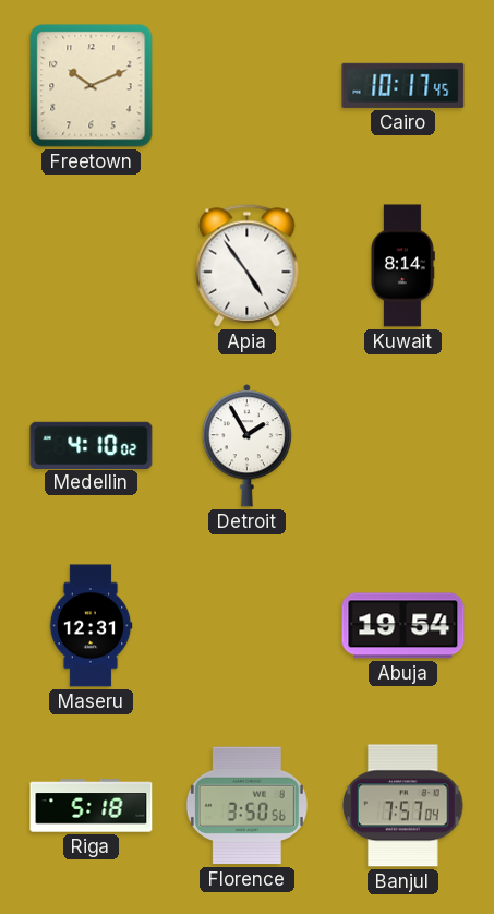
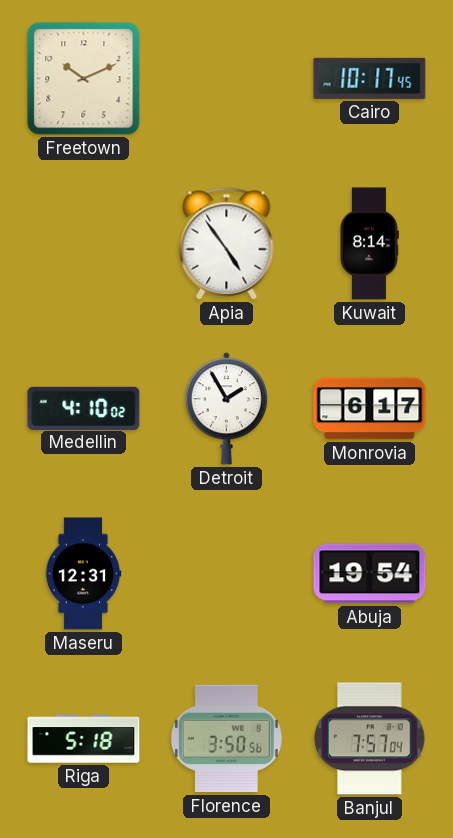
Monrovia: none -> 6:17
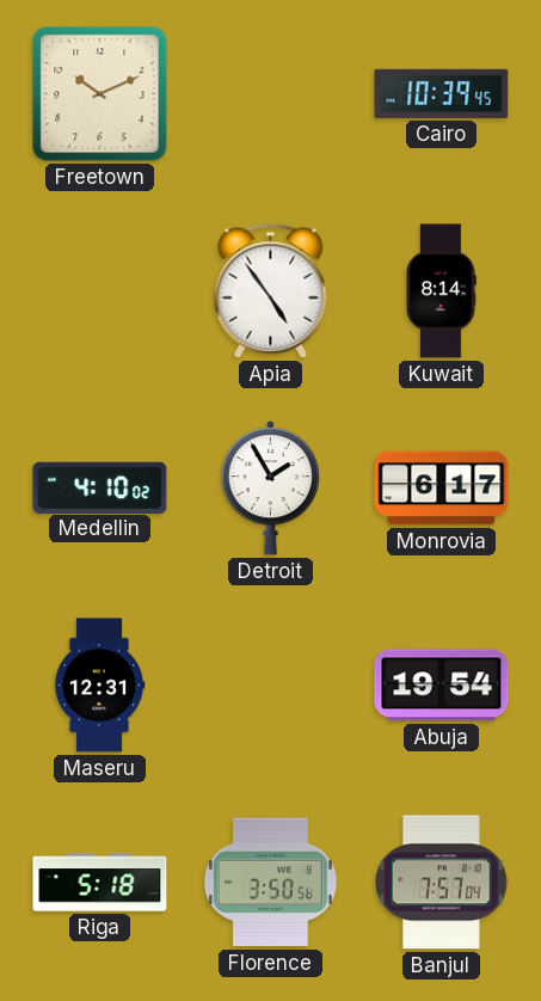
Cairo: 10:17 -> 10:39
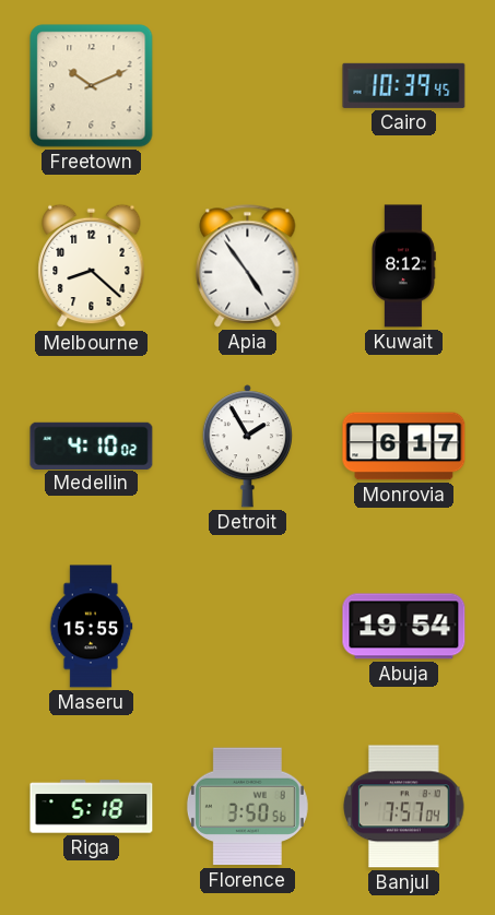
Melbourne: none -> 8:22
Kuwait: 8:14 -> 8:12
Maseru: 12:31 -> 15:55
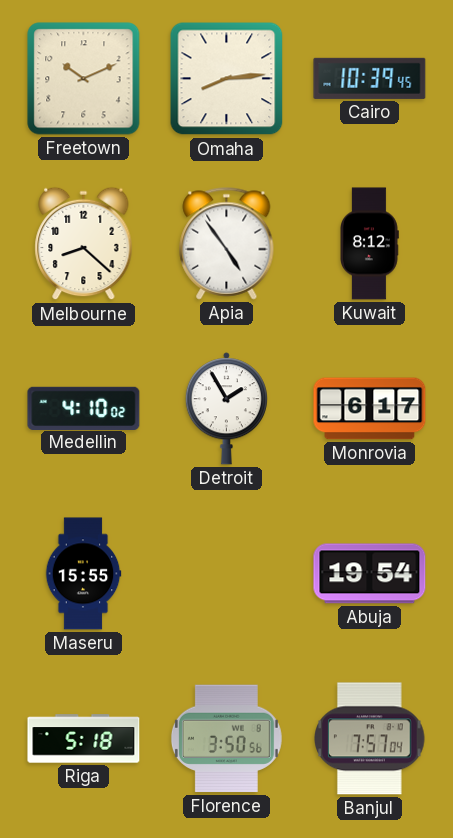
Omaha: none -> 8:14
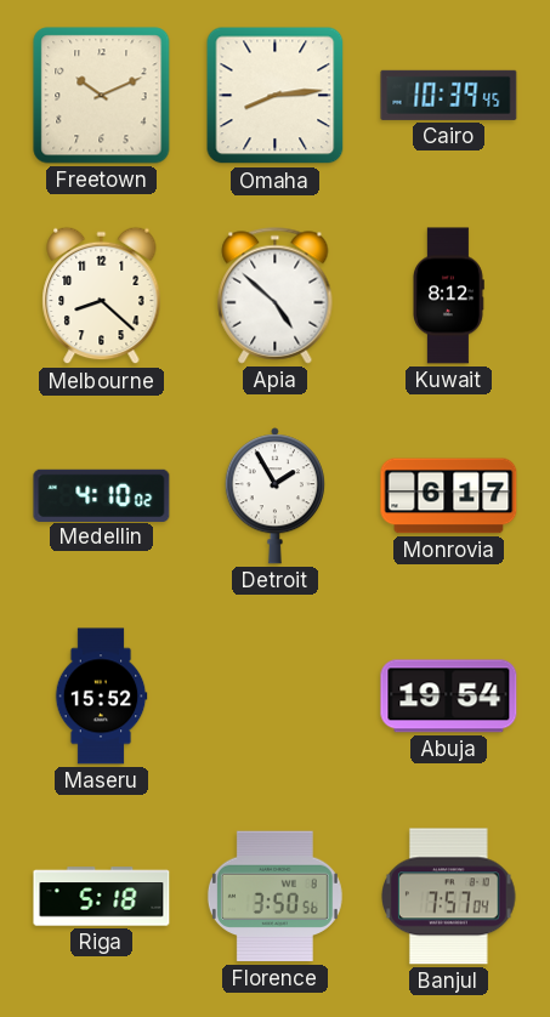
Apia: 4:54 -> 4:52
Maseru: 15:55 -> 15:52
